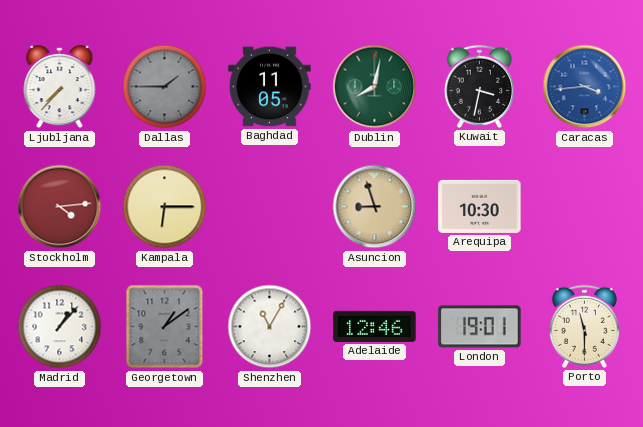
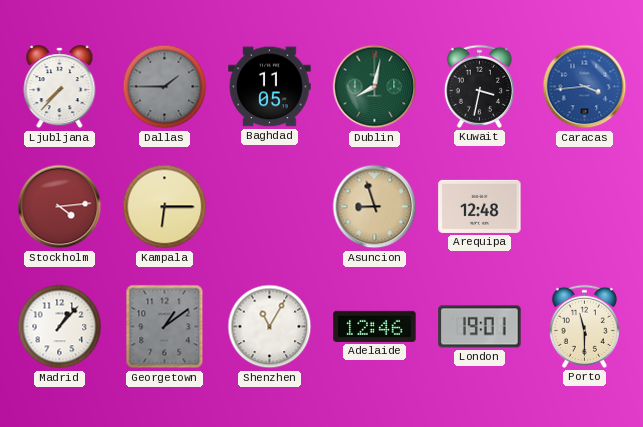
Arequipa: 10:30 -> 12:48
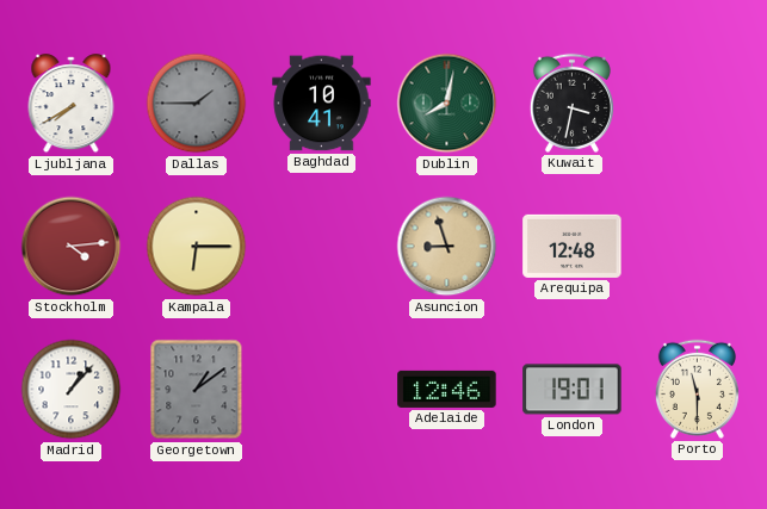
Ljubljana: 7:37 -> 7:40
Baghdad: 11:05 -> 10:41
Caracas: 3:44 -> none
Shenzhen: 11:05 -> none
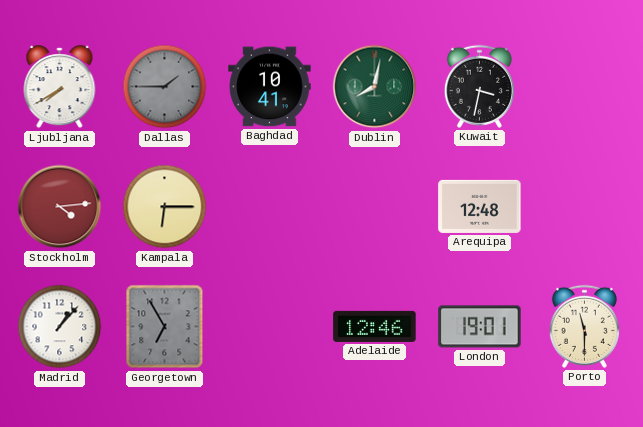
Asuncion: 8:57 -> none
Georgetown: 1:09 -> 6:55
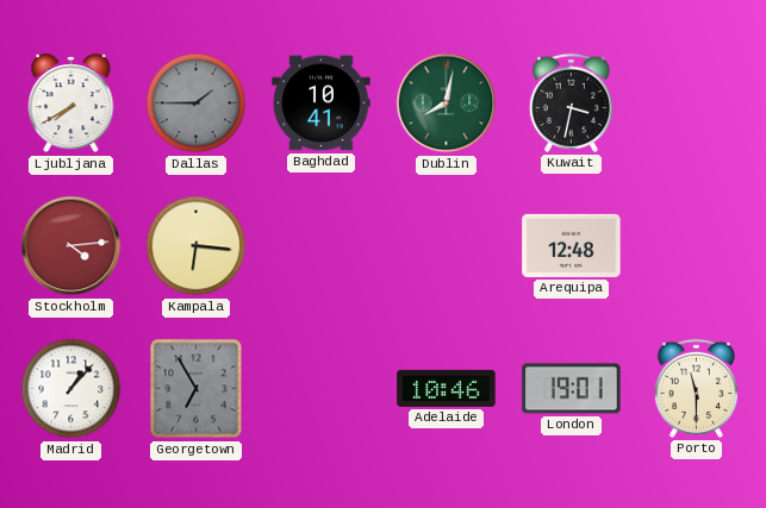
Kampala: 6:15 -> 6:16
Adelaide: 12:46 -> 10:46
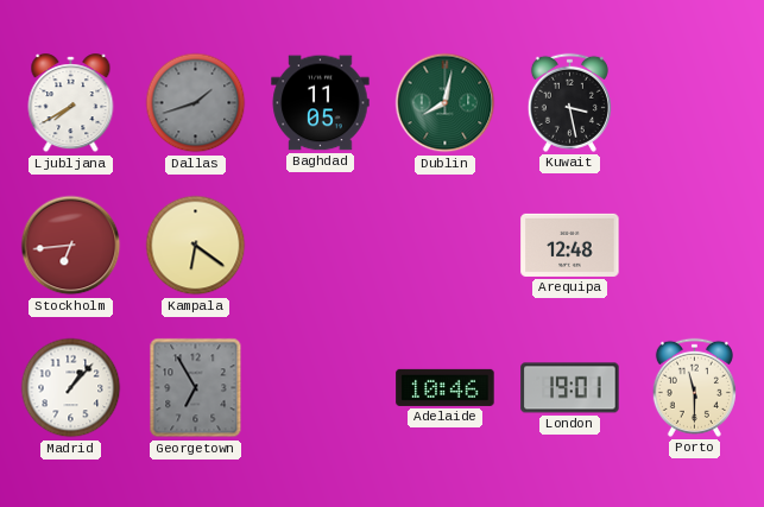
Dallas: 1:45 -> 1:42
Baghdad: 10:41 -> 11:05
Kuwait: 3:32 -> 3:28
Stockholm: 4:14 -> 6:44
Kampala: 6:16 -> 6:21
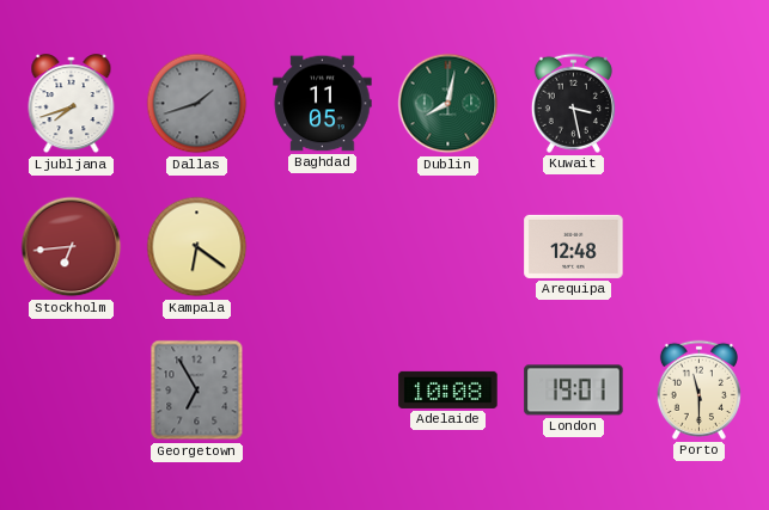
Ljubljana: 7:40 -> 7:42
Madrid: 1:07 -> none
Adelaide: 10:46 -> 10:08
